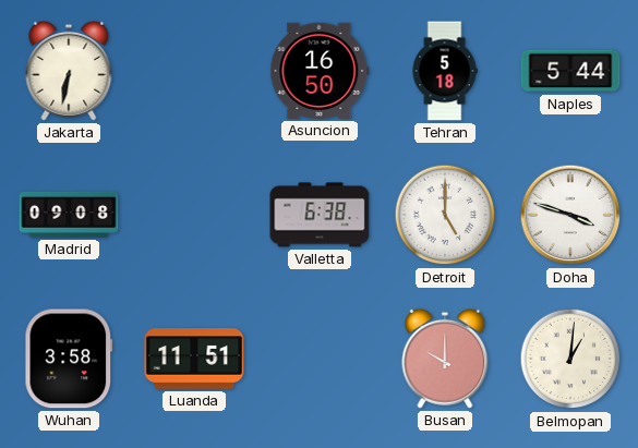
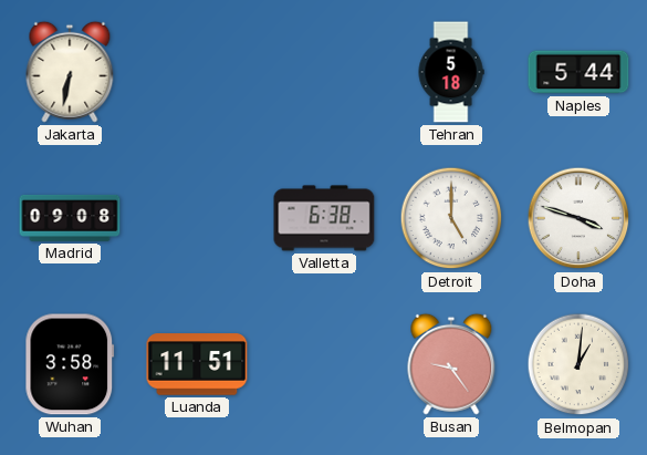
Asuncion: 16:50 -> none
Busan: 10:00 -> 9:24
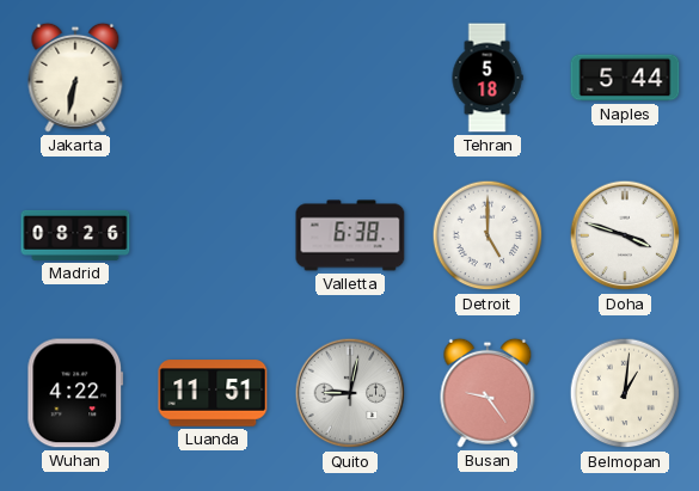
Madrid: 09:08 -> 08:26
Wuhan: 3:58 -> 4:22
Quito: none -> 9:02
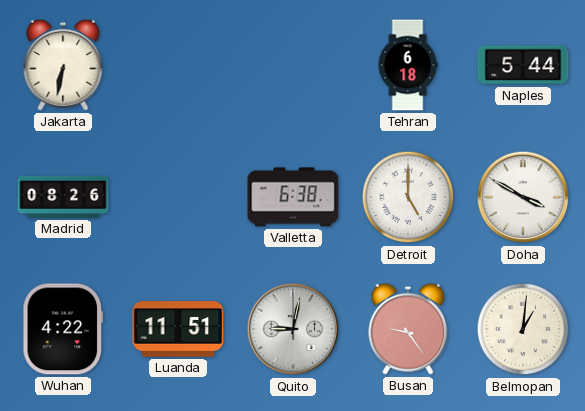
Tehran: 5:18 -> 6:18
Doha: 3:48 -> 3:50
